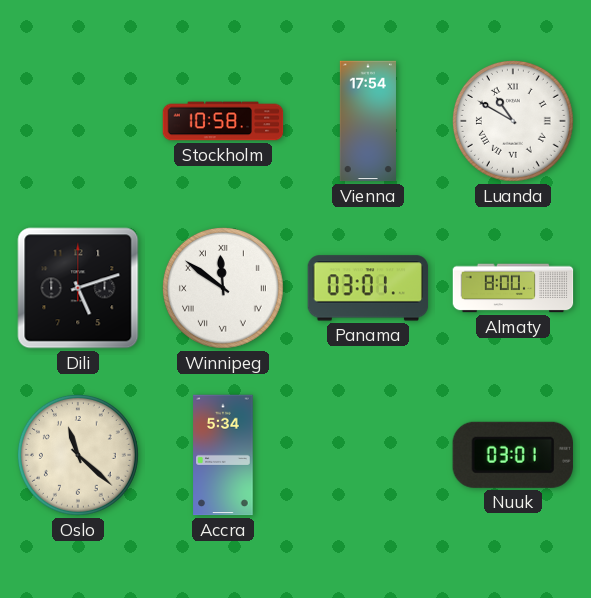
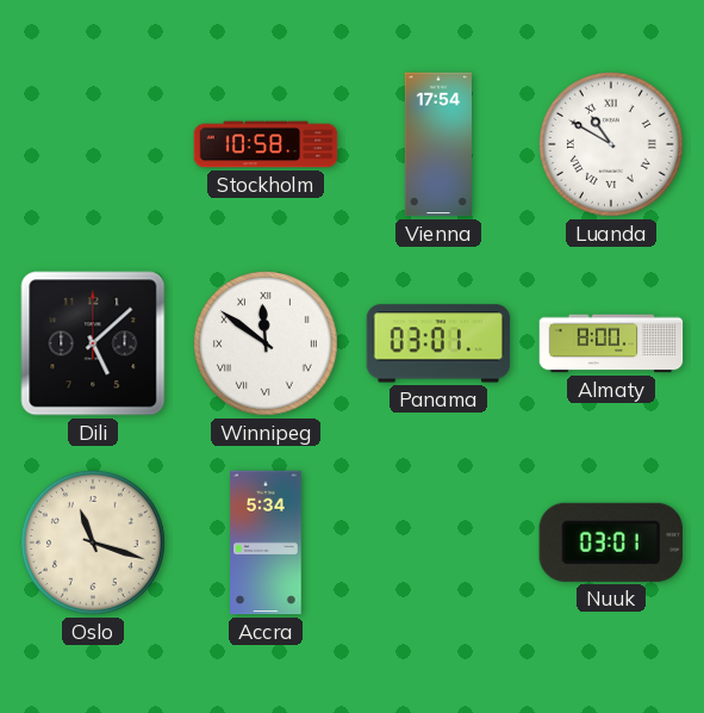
Dili: 5:12 -> 5:08
Oslo: 11:22 -> 11:18
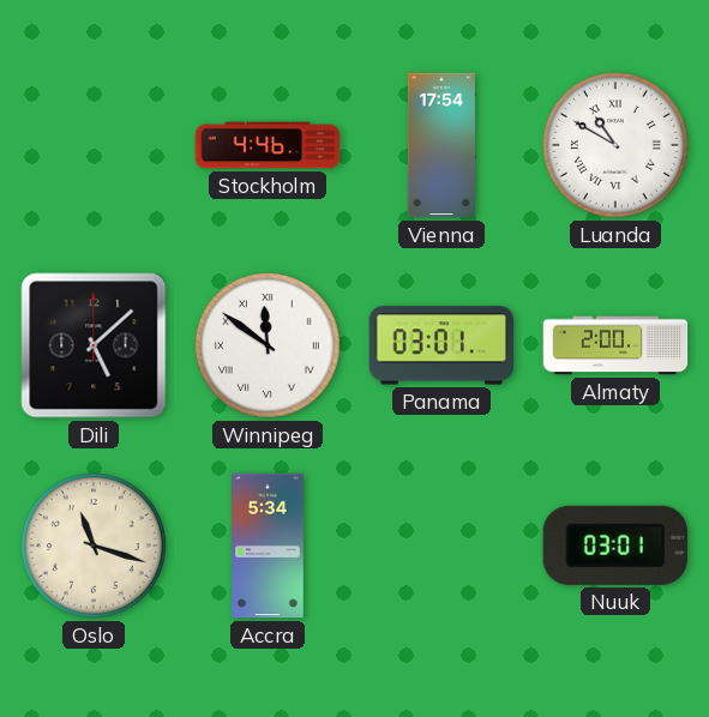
Stockholm: 10:58 -> 4:46
Almaty: 8:00 -> 2:00
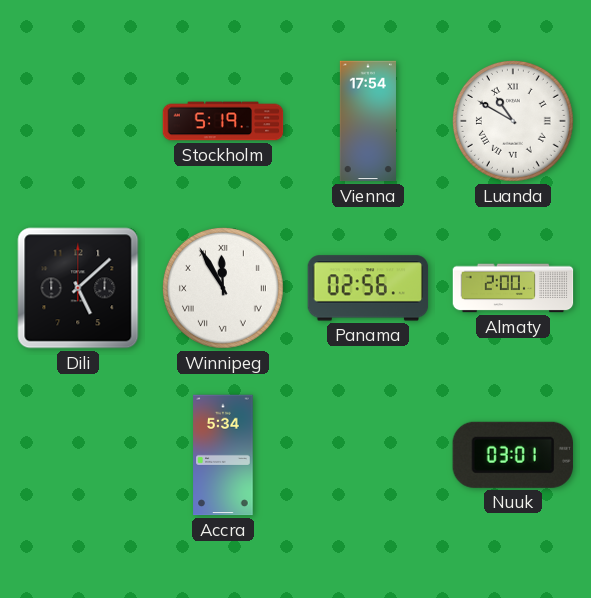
Stockholm: 4:46 -> 5:19
Winnipeg: 11:51 -> 11:55
Panama: 03:01 -> 02:56
Oslo: 11:18 -> none
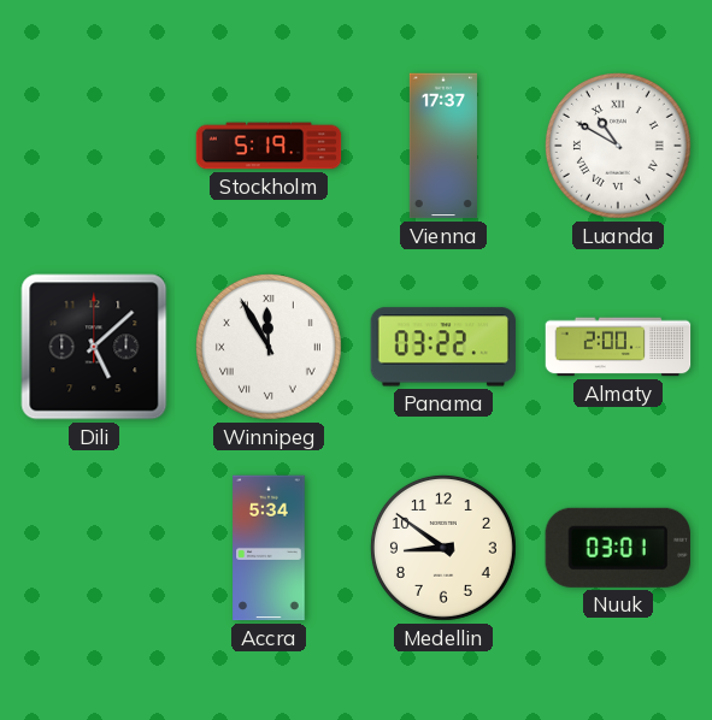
Vienna: 17:54 -> 17:37
Panama: 02:56 -> 03:22
Medellin: none -> 8:51
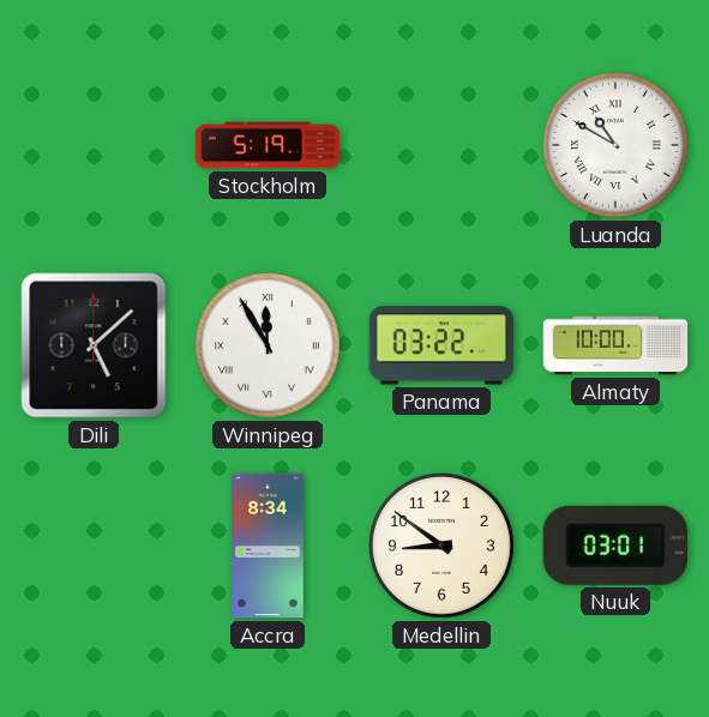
Vienna: 17:37 -> none
Almaty: 2:00 -> 10:00
Accra: 5:34 -> 8:34
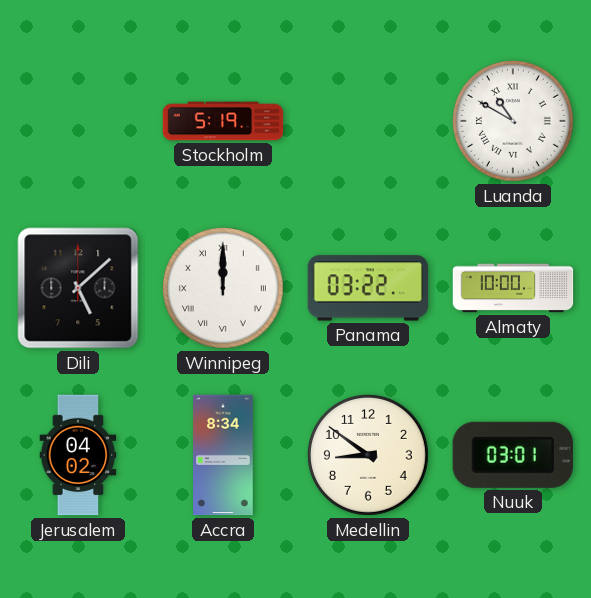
Winnipeg: 11:55 -> 12:00
Jerusalem: none -> 04:02
